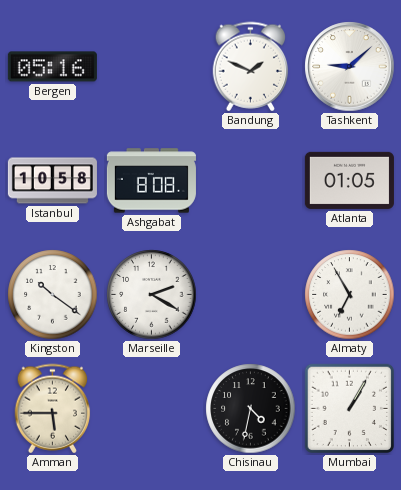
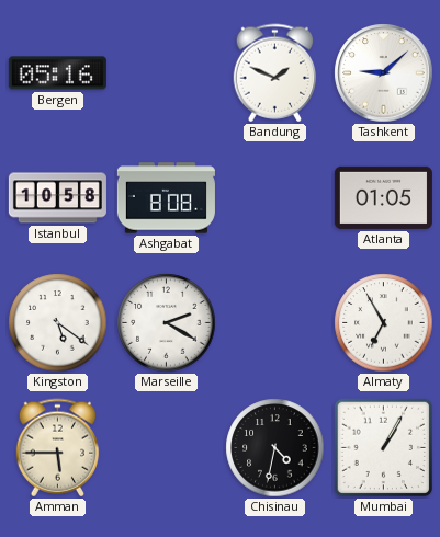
Kingston: 10:21 -> 5:21
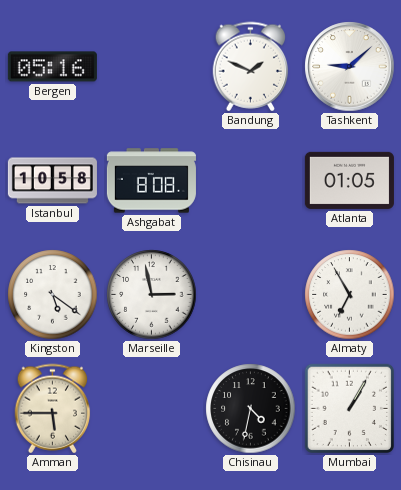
Marseille: 2:20 -> 2:58
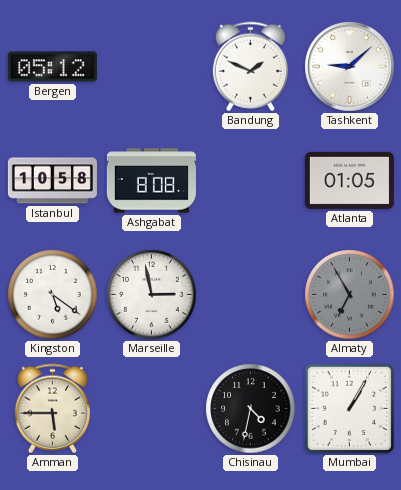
Bergen: 05:16 -> 05:12
Almaty dial: white -> grey
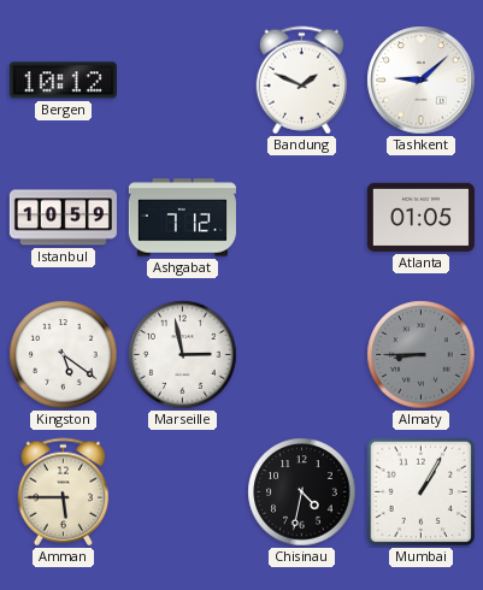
Bergen: 05:12 -> 10:12
Istanbul: 10:58 -> 10:59
Ashgabat: 8:08 -> 7:12
Almaty: 6:55 -> 8:45
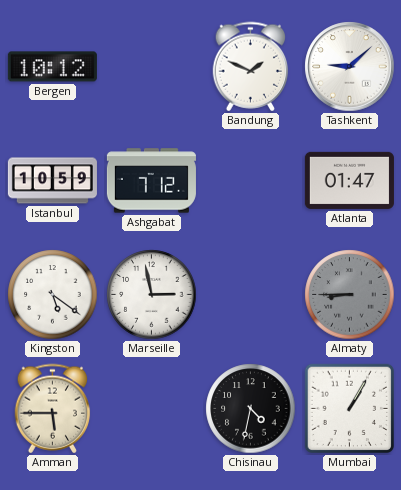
Atlanta: 01:05 -> 01:47
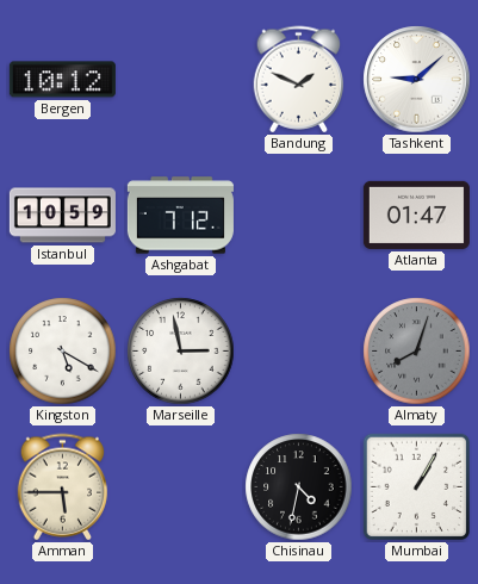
Kingston: 5:21 -> 5:20
Almaty: 8:45 -> 8:03
